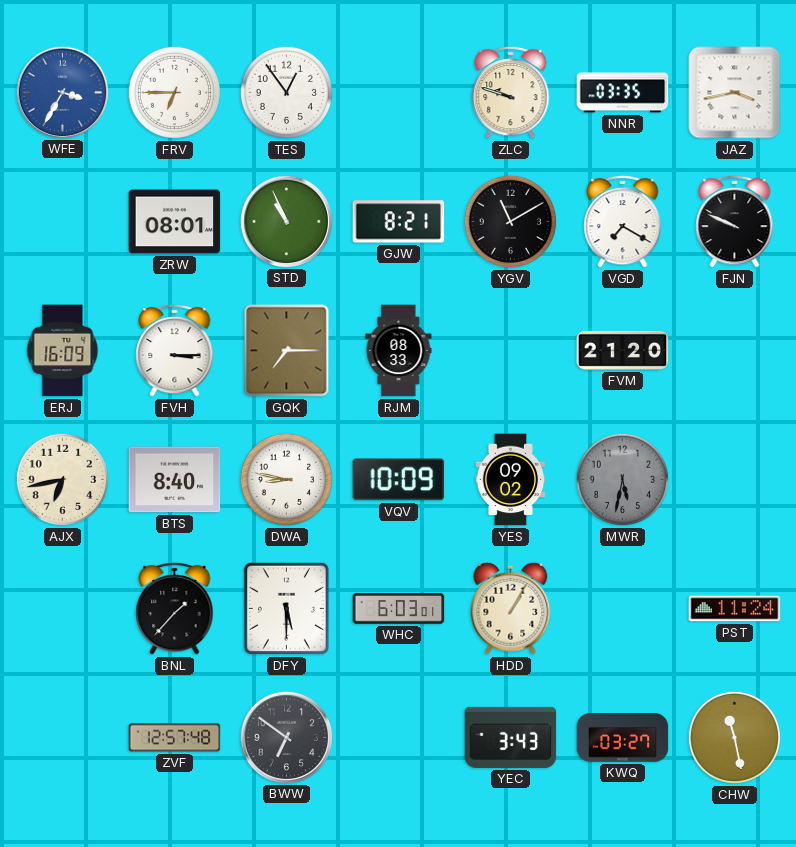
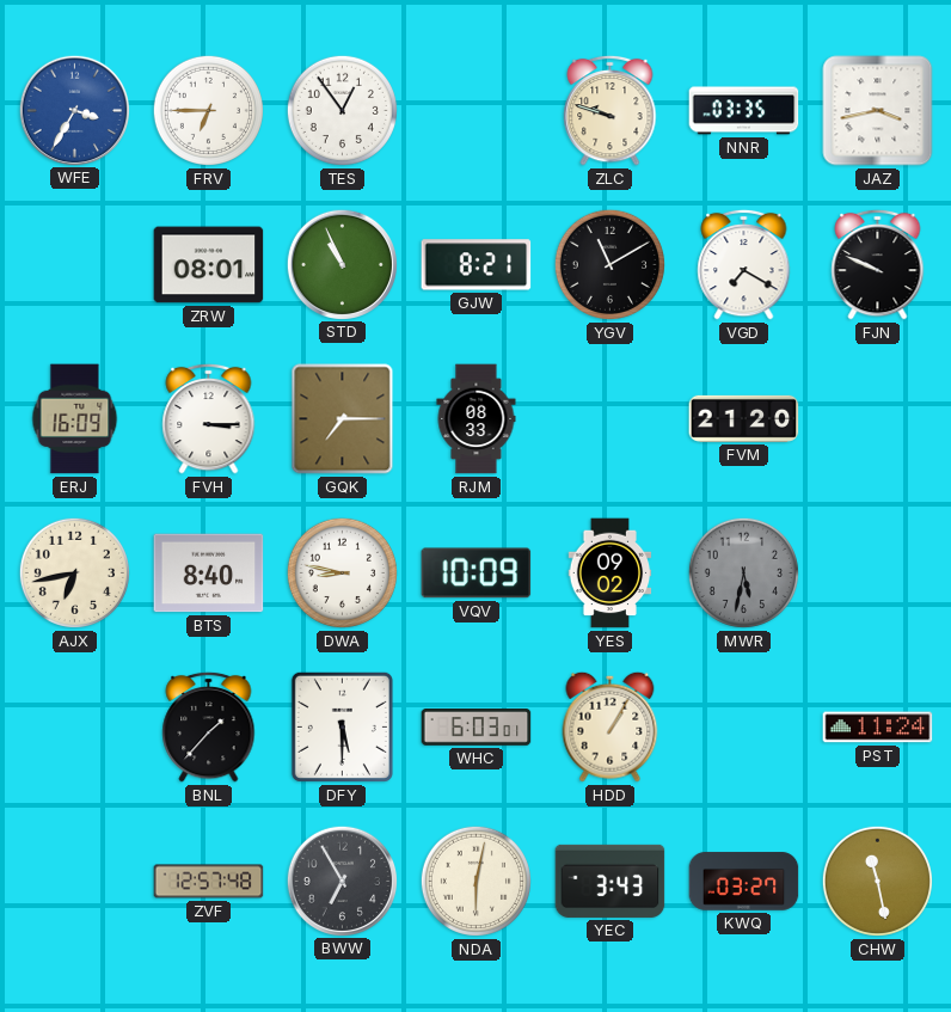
BWW: 6:51 -> 6:55
NDA: none -> 6:02
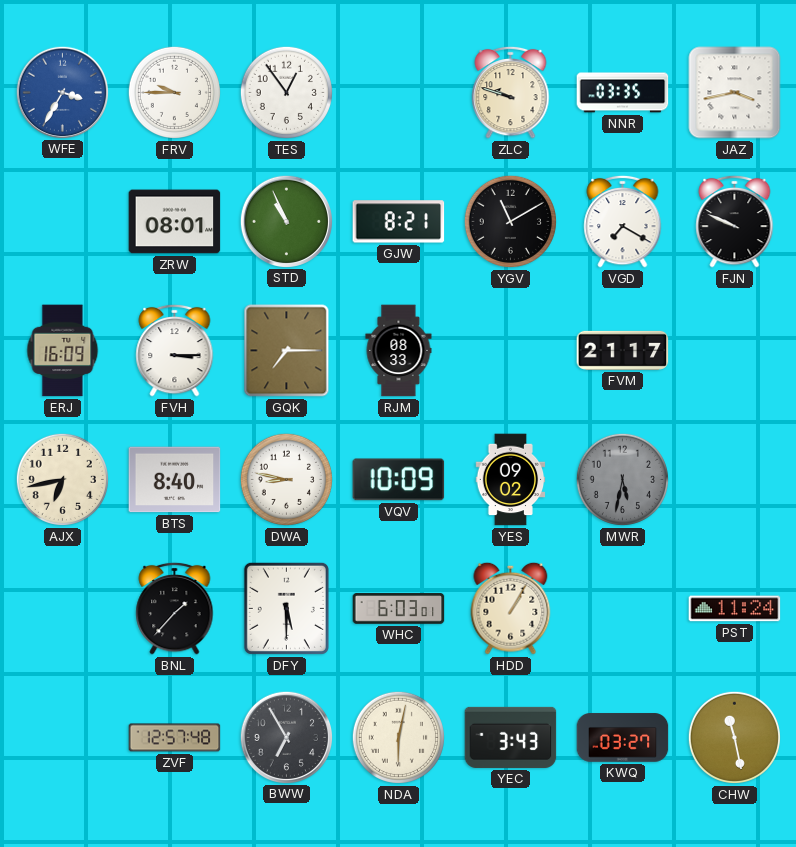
FRV: 6:45 -> 9:45
FVM: 21:20 -> 21:17
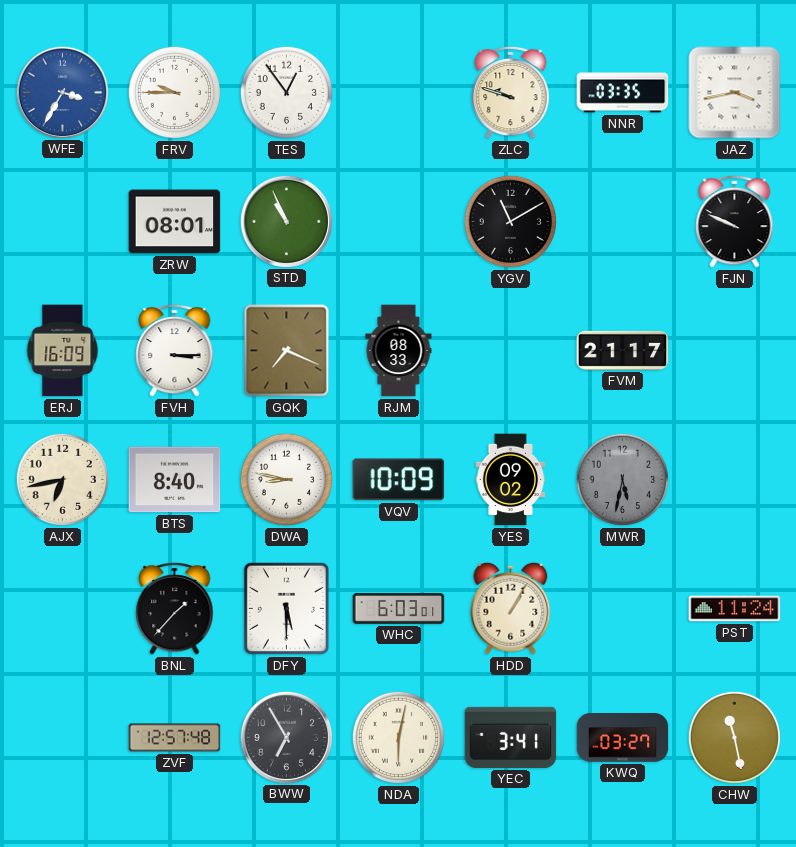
GJW: 8:21 -> none
VGD: 7:20 -> none
GQK: 7:15 -> 7:19
YEC: 3:43 -> 3:41
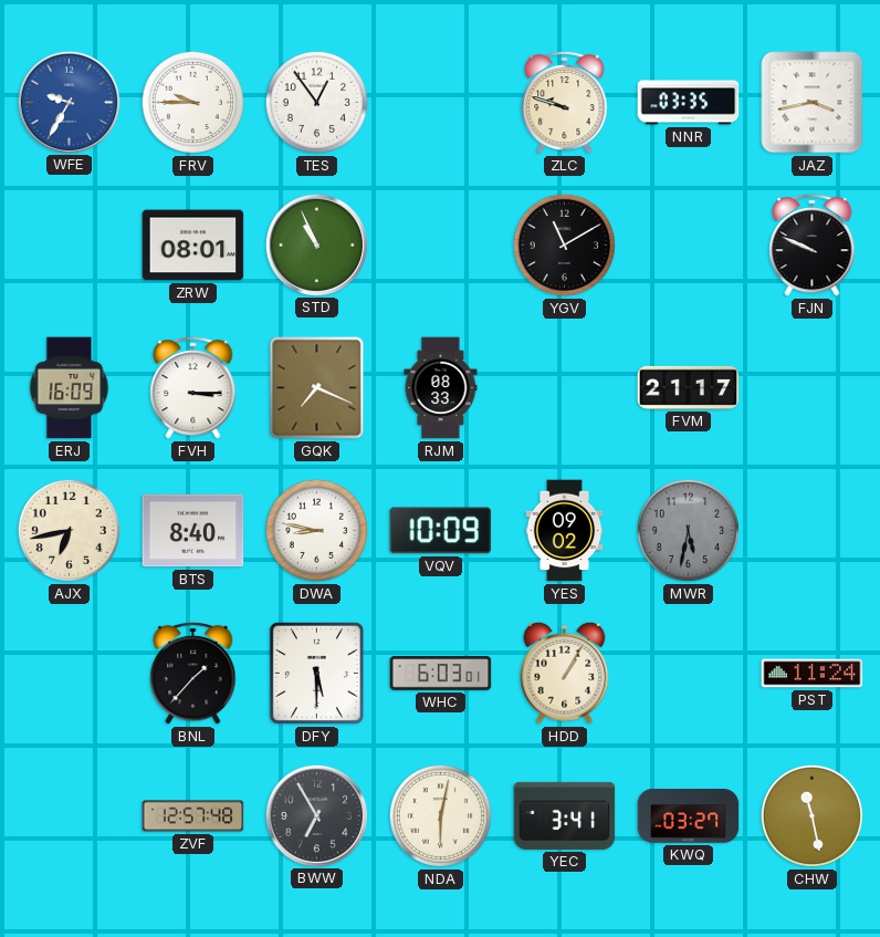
WFE: 3:35 -> 9:35
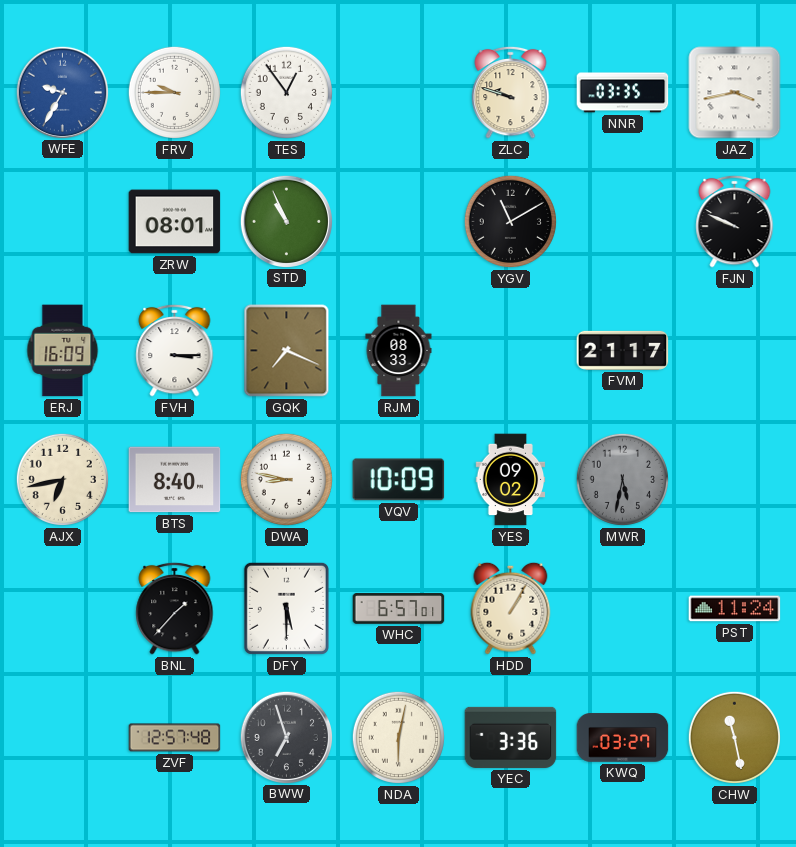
WHC: 6:03 -> 6:57
BWW: 6:55 -> 6:57
YEC: 3:41 -> 3:36
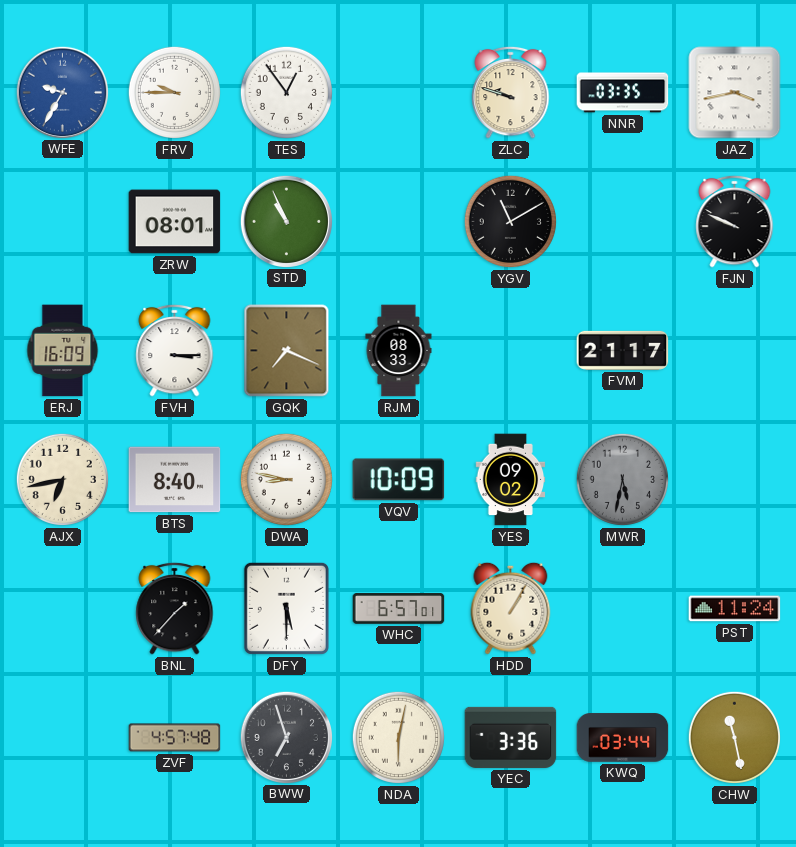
ZVF: 12:57 -> 4:57
KWQ: 03:27 -> 03:44
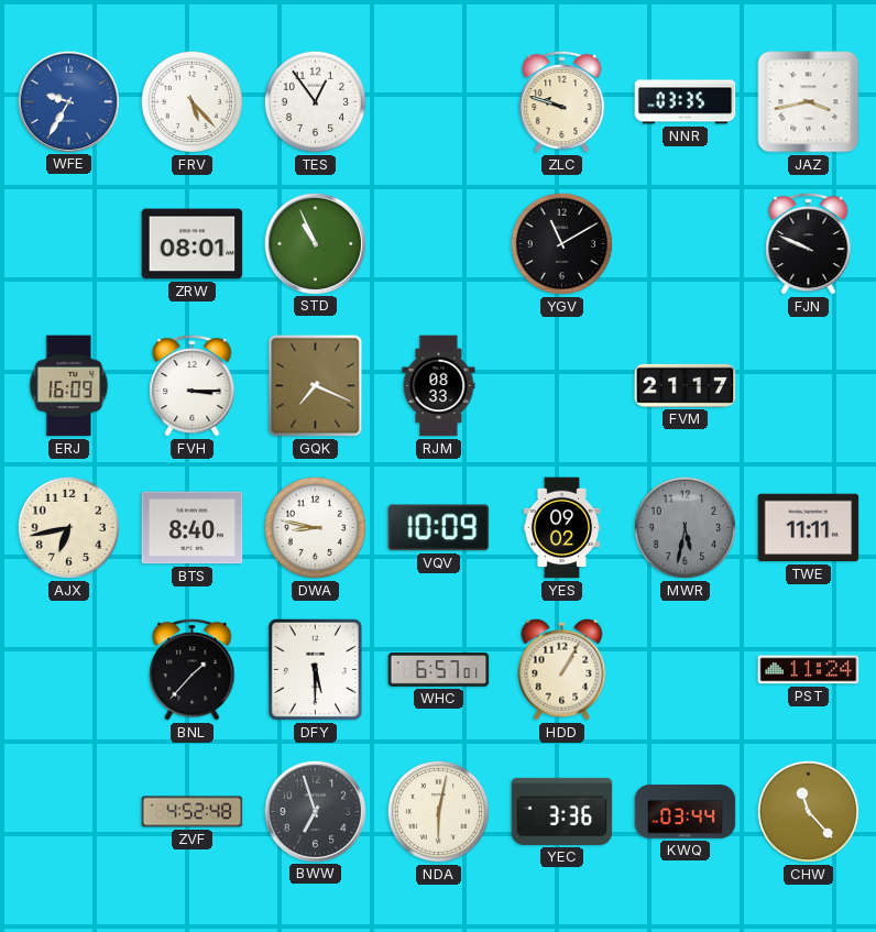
FRV: 9:45 -> 5:23
TWE: none -> 11:11
ZVF: 4:57 -> 4:52
CHW: 11:28 -> 11:23
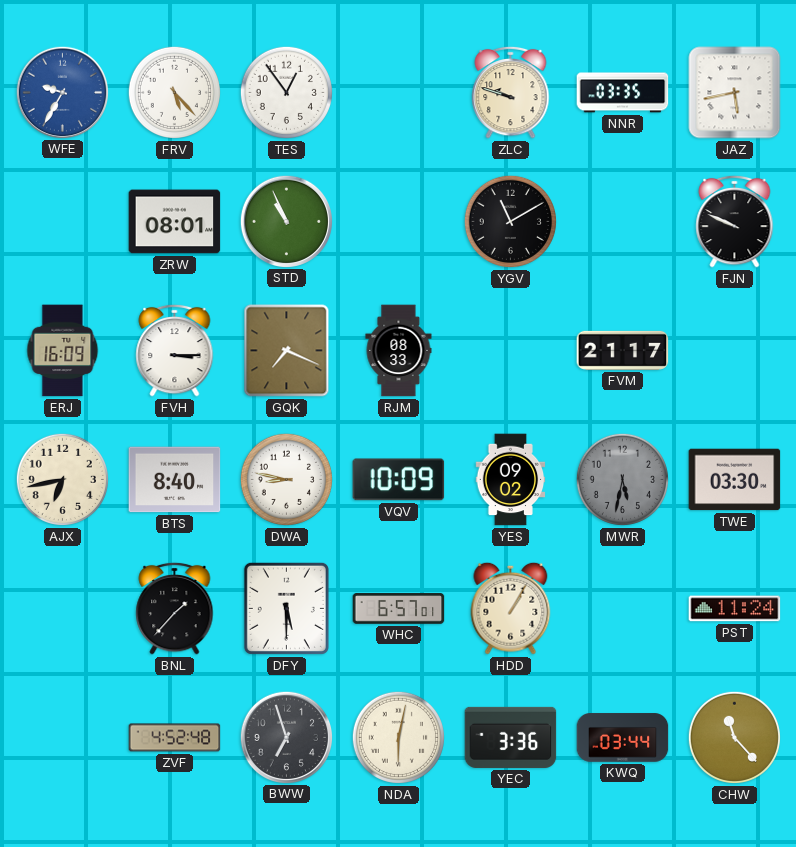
JAZ: 3:43 -> 5:43
TWE: 11:11 -> 03:30
